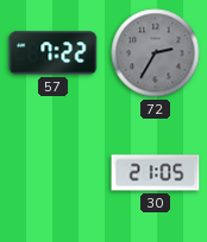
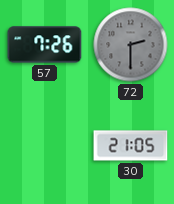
57: 7:22 -> 7:26
72: 2:35 -> 2:30
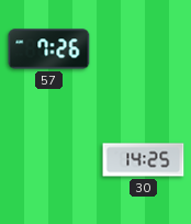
72: 2:30 -> none
30: 21:05 -> 14:25
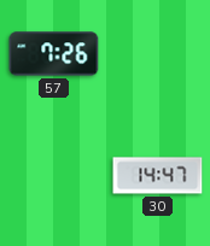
30: 14:25 -> 14:47
